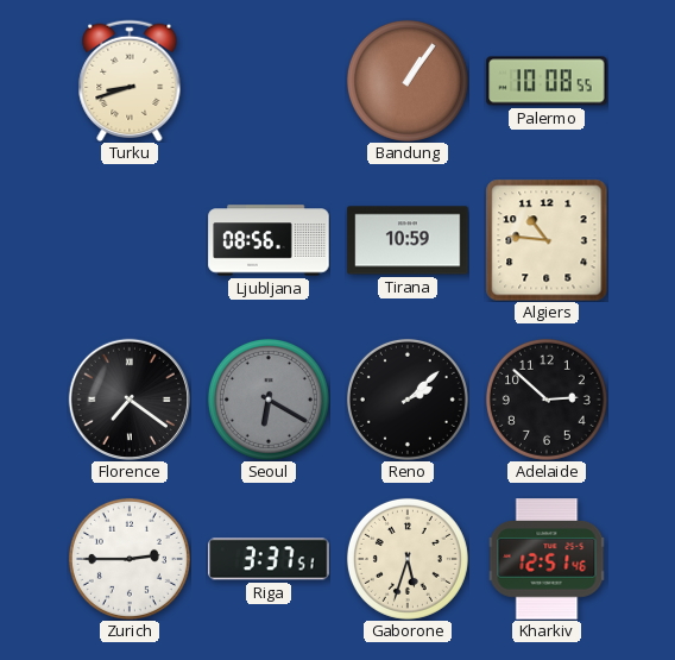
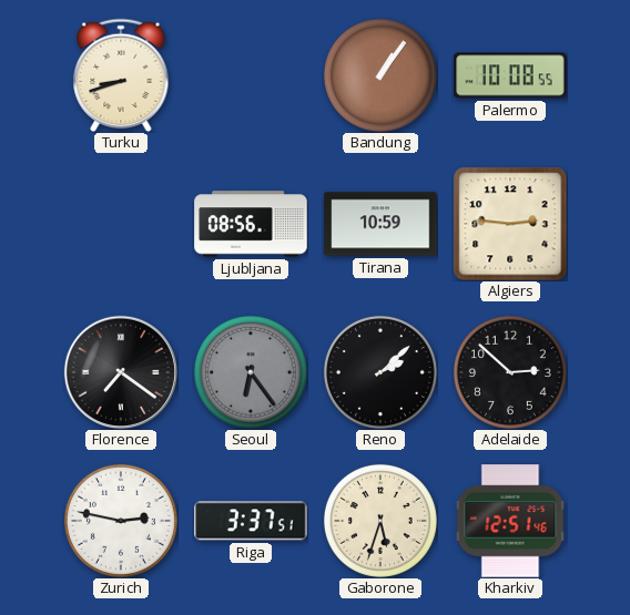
Algiers: 10:46 -> 2:46
Seoul: 6:20 -> 6:24
Zurich: 2:45 -> 2:47
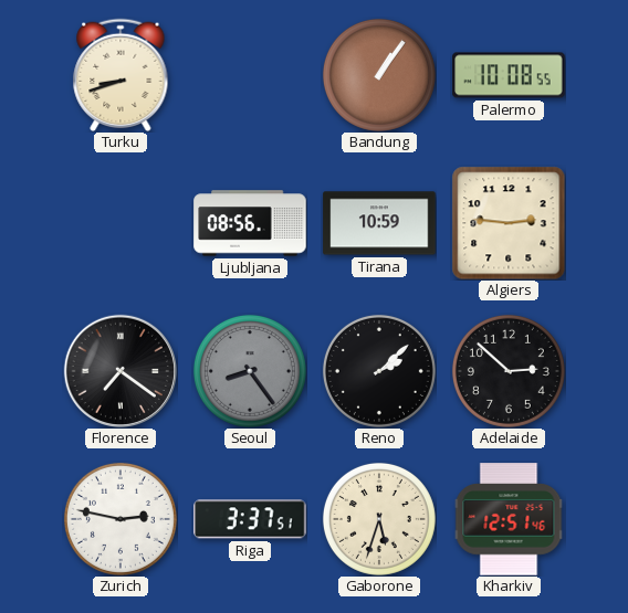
Seoul: 6:24 -> 8:24
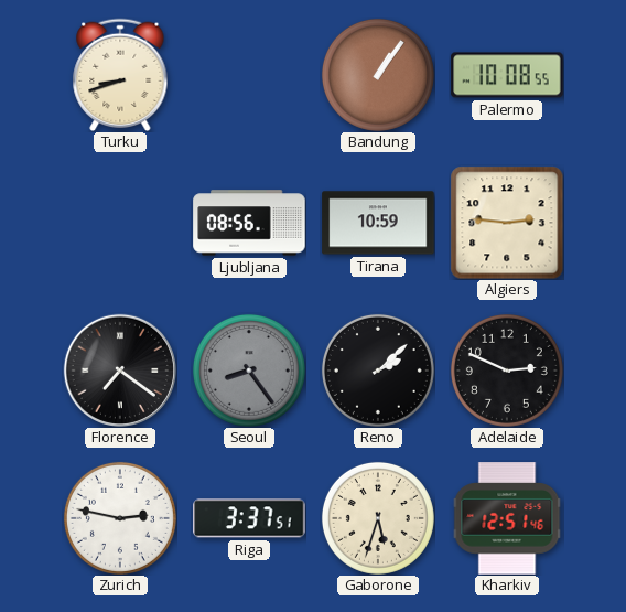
Adelaide: 2:52 -> 2:49
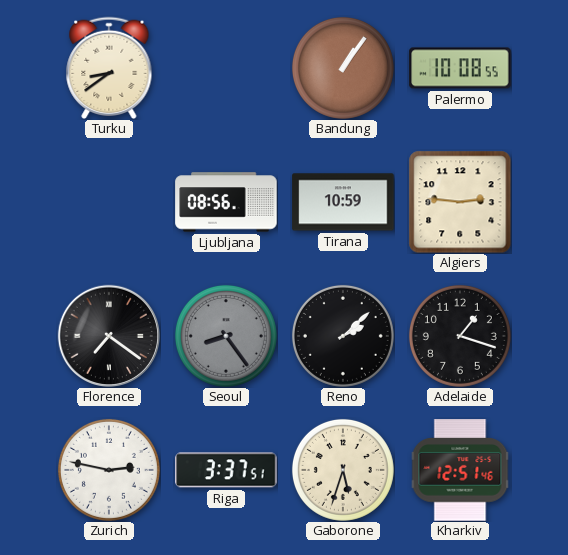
Turku: 8:42 -> 8:39
Adelaide: 2:49 -> 1:18
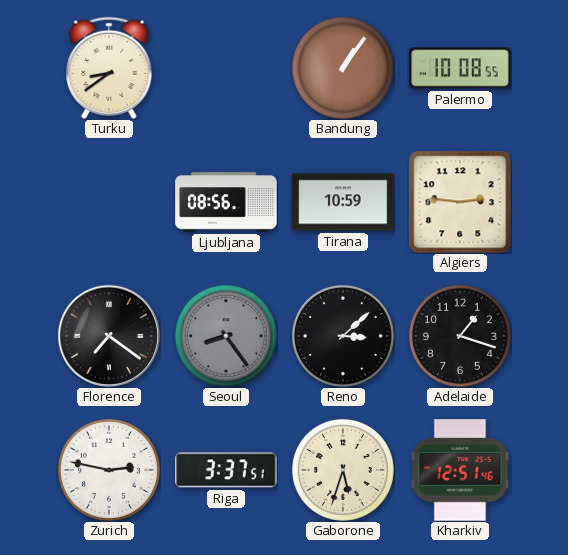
Reno: 2:08 -> 3:08
